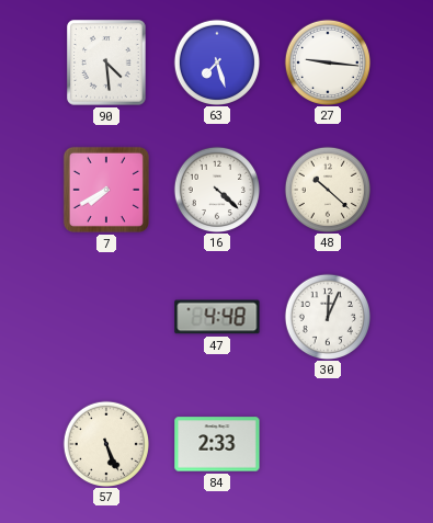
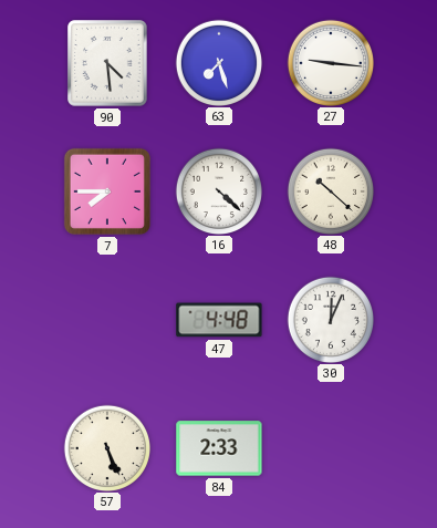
7: 7:40 -> 7:45
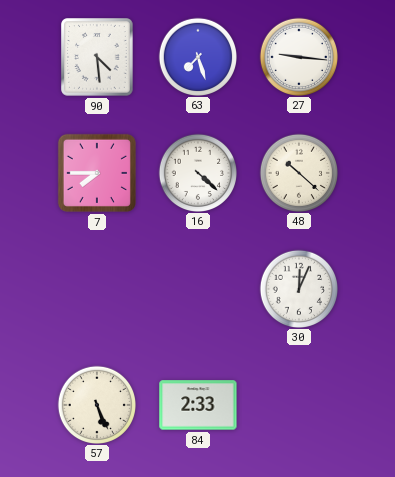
47: 4:48 -> none
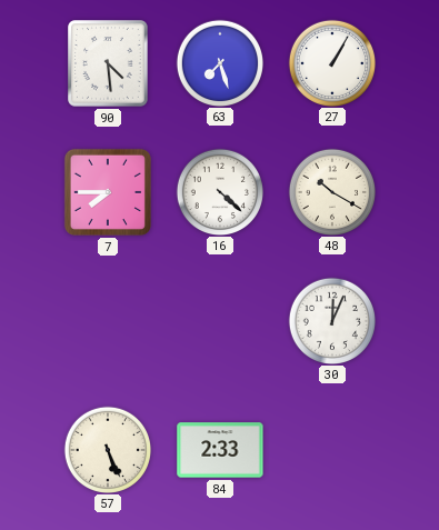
27: 9:16 -> 1:05
48: 10:22 -> 10:20
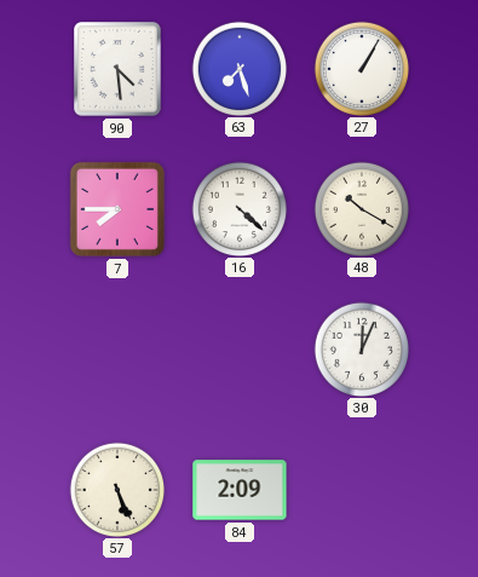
84: 2:33 -> 2:09
